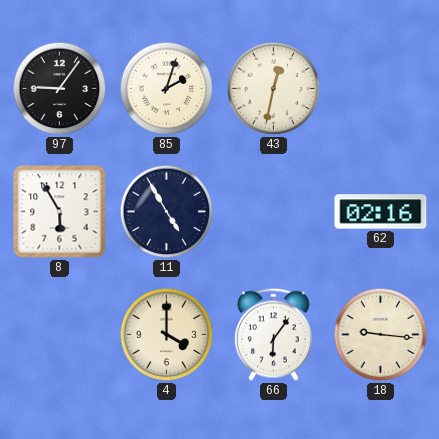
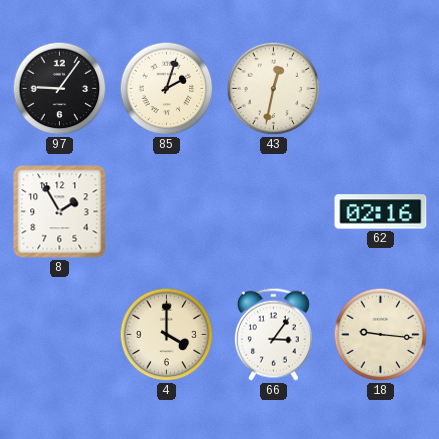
8: 5:55 -> 1:55
11: 4:55 -> none
66: 6:06 -> 3:06
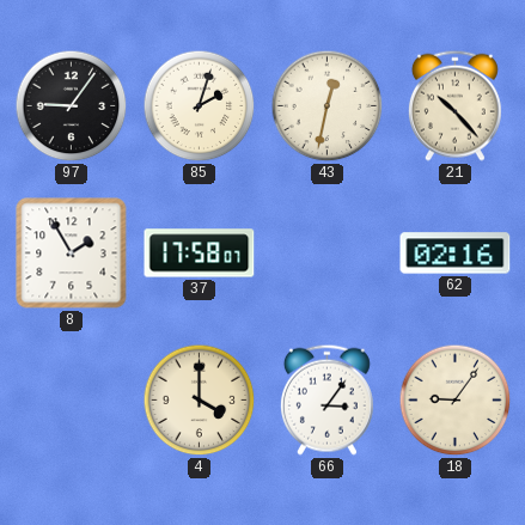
21: none -> 10:23
37: none -> 17:58
18: 9:16 -> 9:06
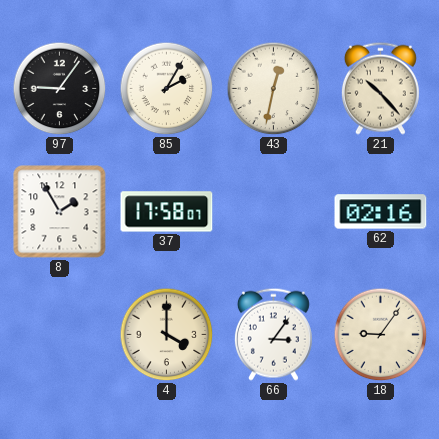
85: 2:03 -> 2:05
